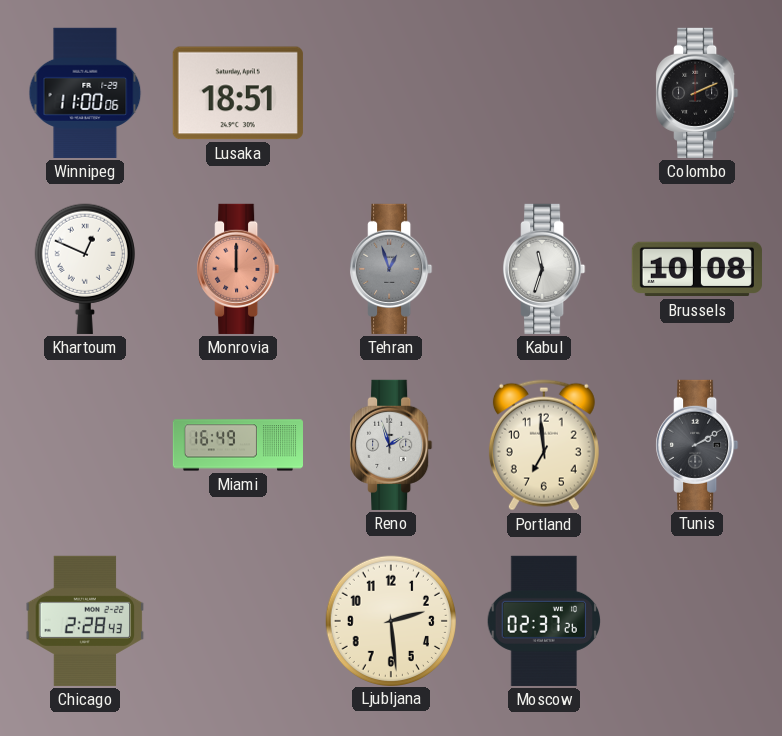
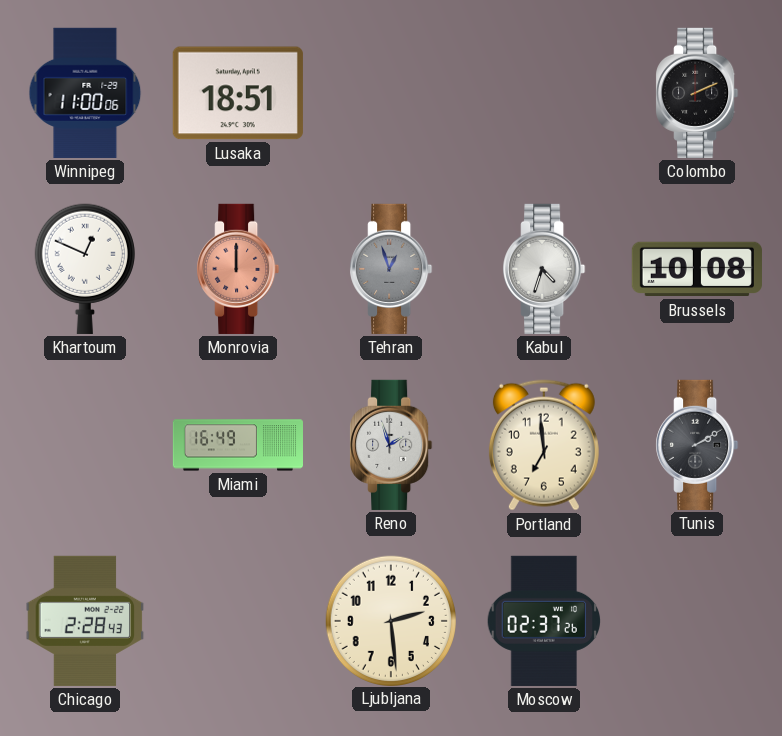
Kabul: 11:33 -> 4:33
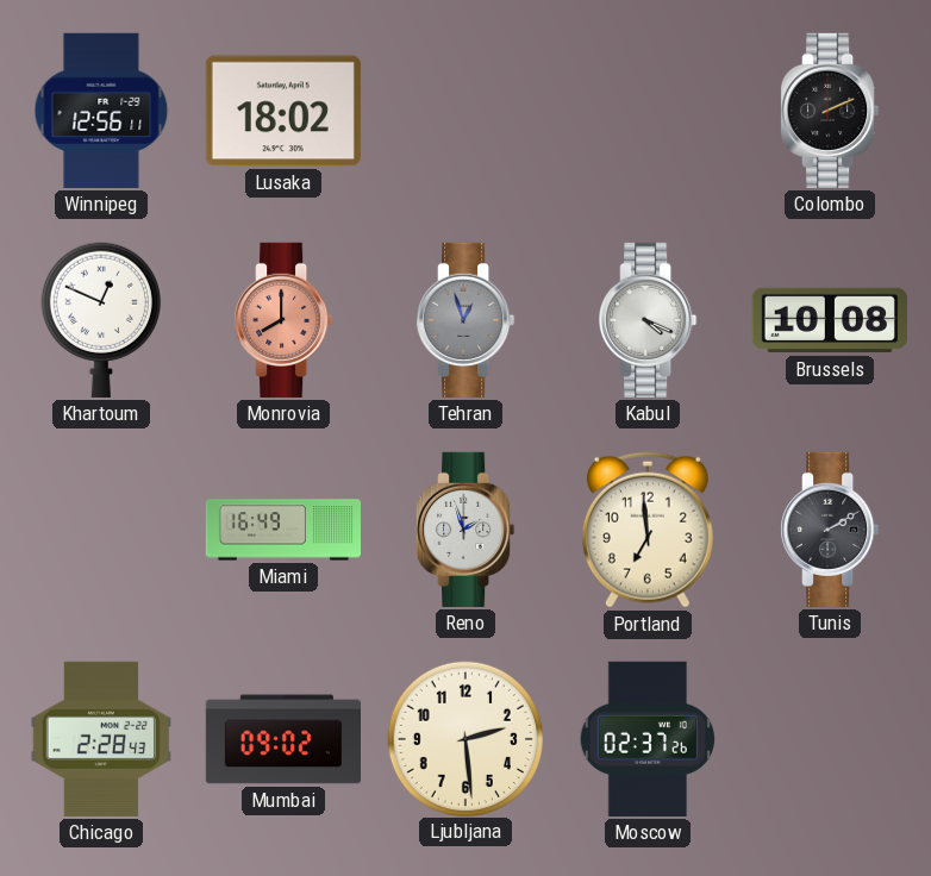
Winnipeg: 11:00 -> 12:56
Lusaka: 18:51 -> 18:02
Monrovia: 12:00 -> 8:00
Kabul: 4:33 -> 4:19
Mumbai: none -> 09:02
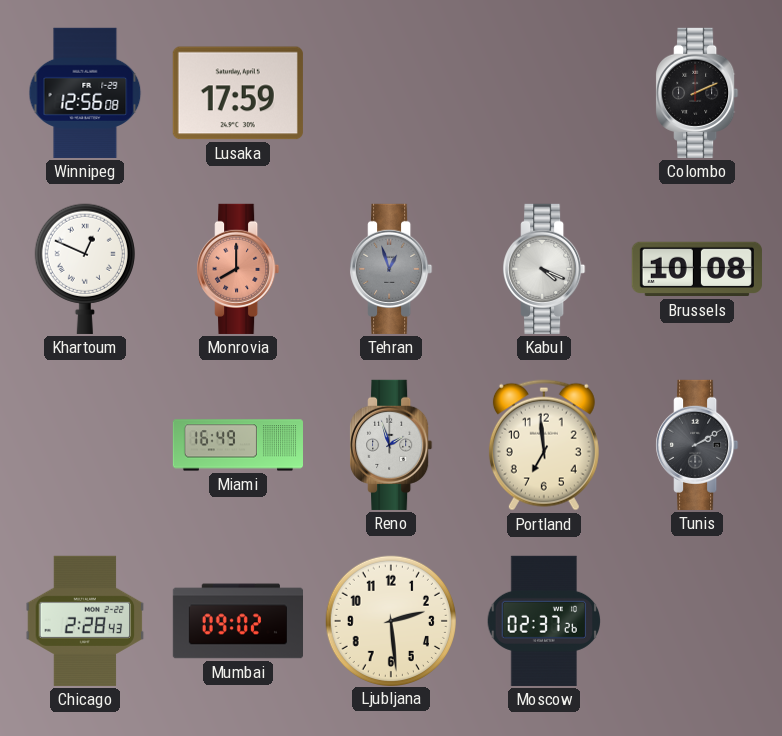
Winnipeg: 12:56:11 -> 12:56:08
Lusaka: 18:02 -> 17:59
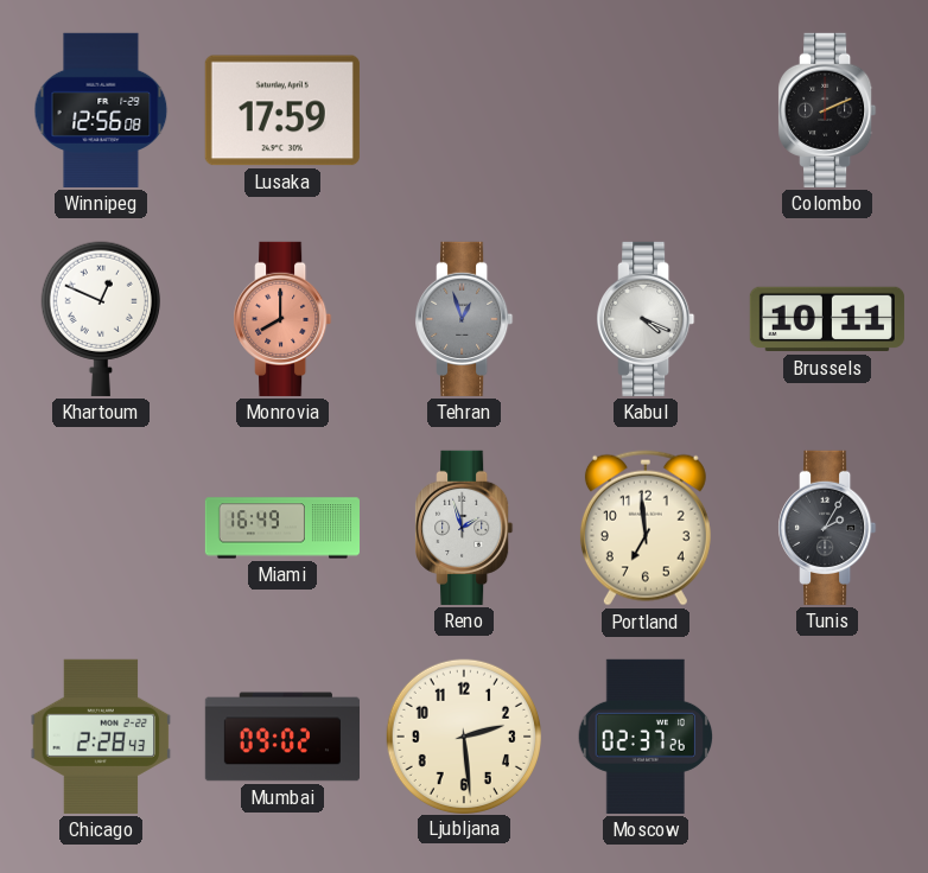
Brussels: 10:08 -> 10:11
Tunis: 2:10 -> 2:05
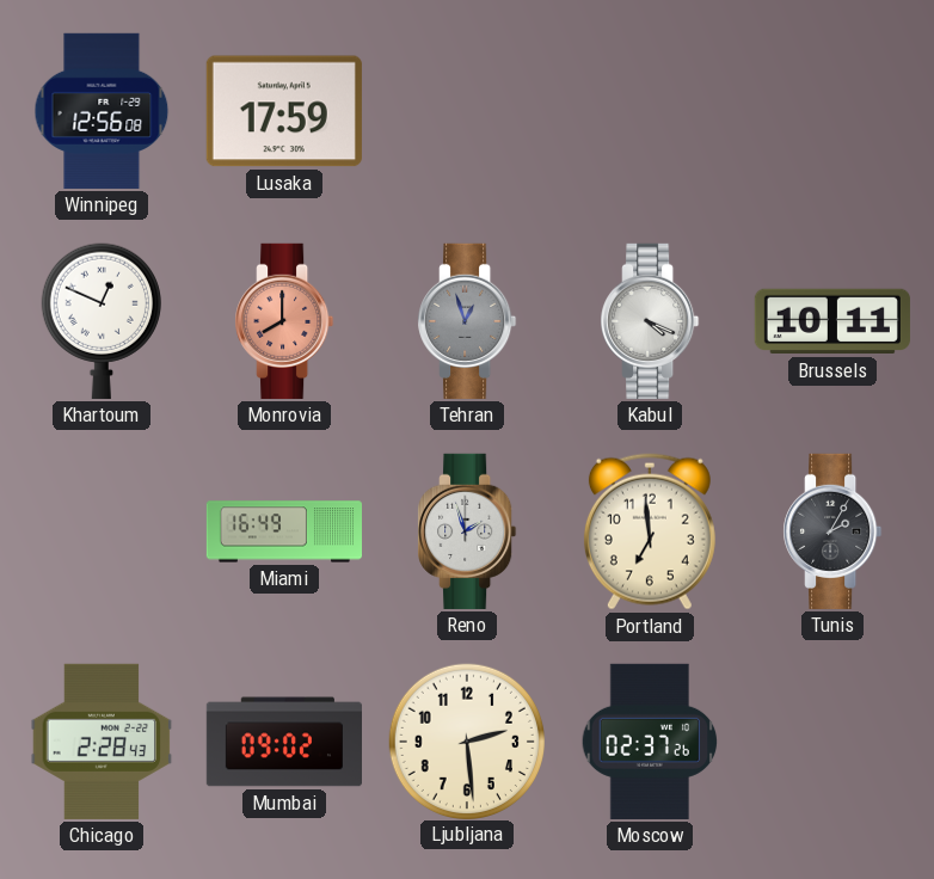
Colombo: 2:11 -> none
